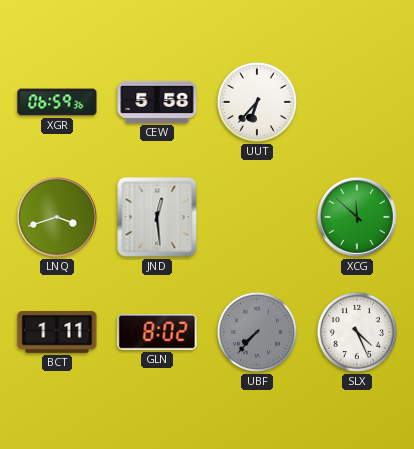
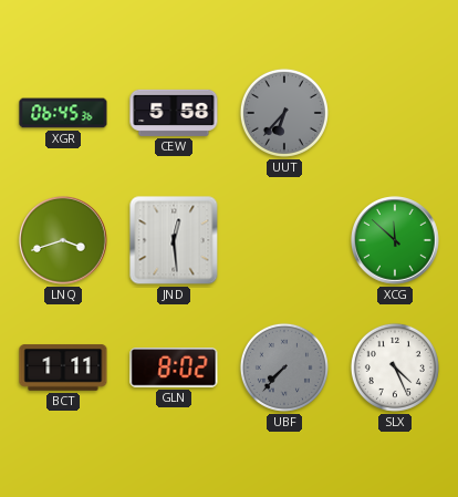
XGR: 06:59 -> 06:45
UUT dial: white -> grey
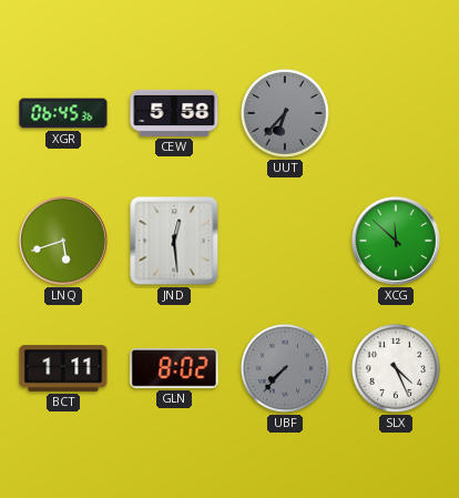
LNQ: 3:42 -> 5:42
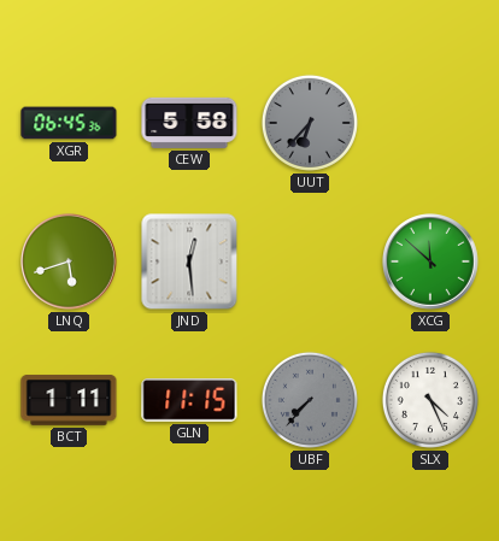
GLN: 8:02 -> 11:15
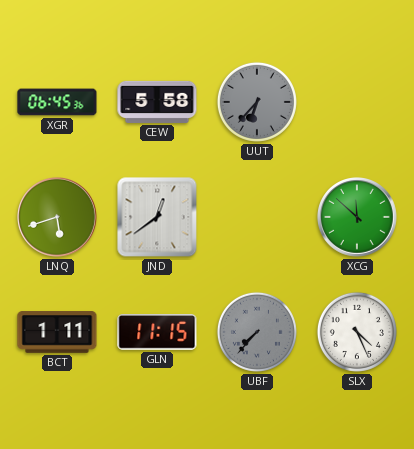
JND: 12:29 -> 12:39
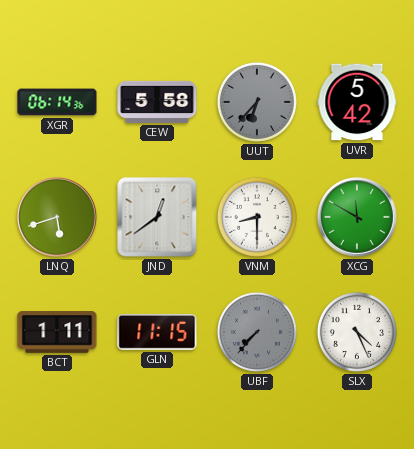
XGR: 06:45 -> 06:14
UVR: none -> 5:42
VNM: none -> 8:30
XCG: 11:52 -> 11:50
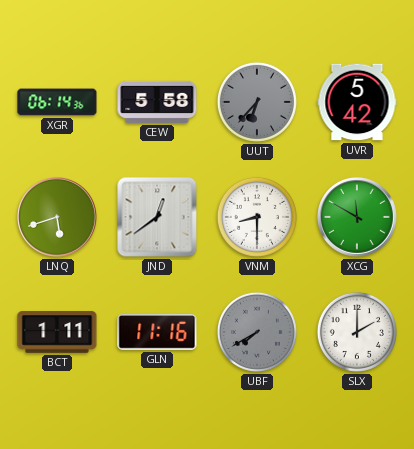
GLN: 11:15 -> 11:16
UBF: 7:37 -> 7:40
SLX: 4:26 -> 2:00
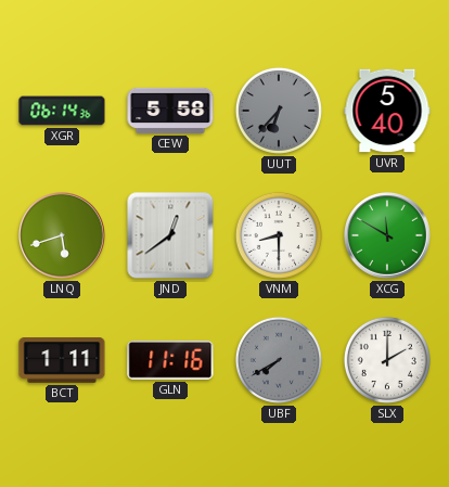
UVR: 5:42 -> 5:40
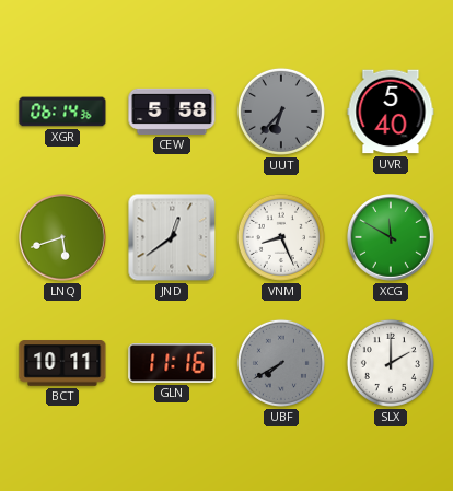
VNM: 8:30 -> 8:26
BCT: 1:11 -> 10:11
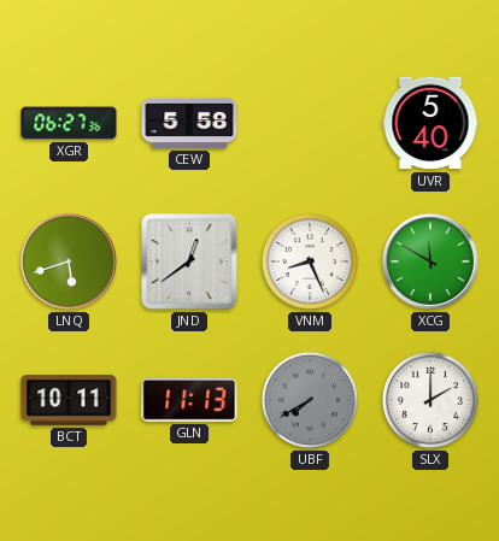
XGR: 06:14 -> 06:27
UUT: 6:37 -> none
GLN: 11:16 -> 11:13
